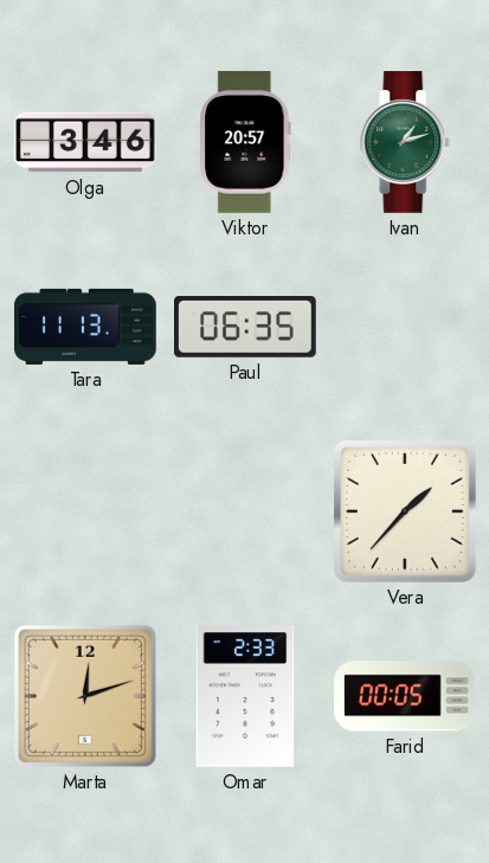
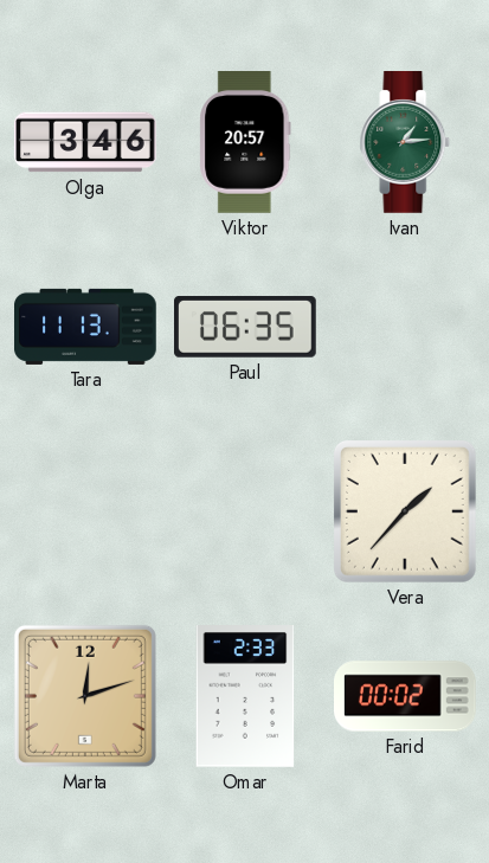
Ivan: 1:12 -> 1:14
Farid: 00:05 -> 00:02
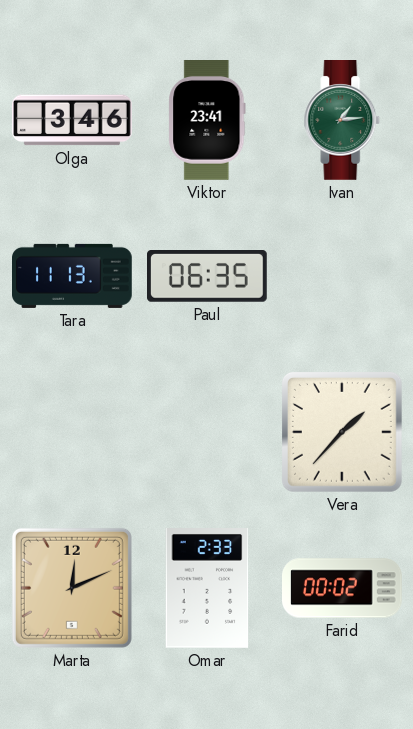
Viktor: 20:57 -> 23:41
Marta: 12:12 -> 12:11
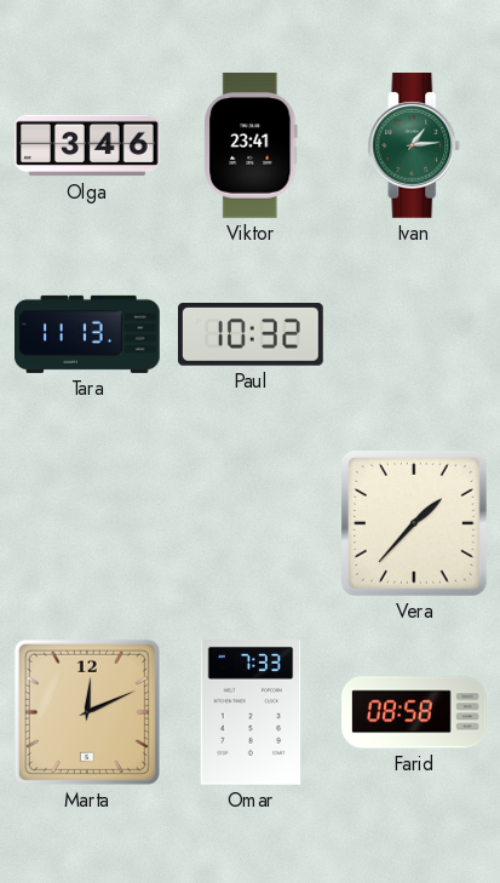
Paul: 06:35 -> 10:32
Omar: 2:33 -> 7:33
Farid: 00:02 -> 08:58
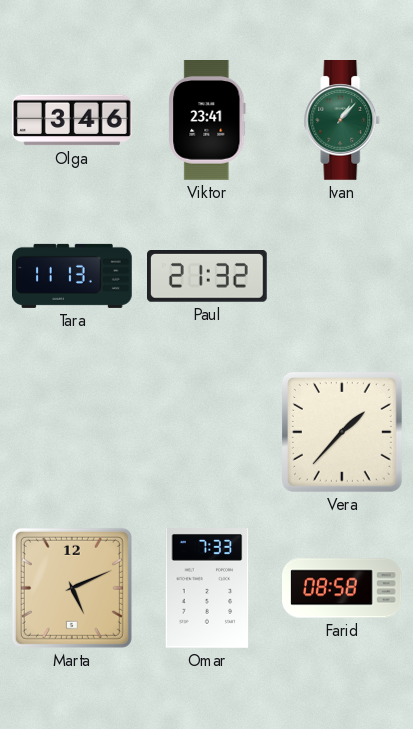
Ivan: 1:14 -> 1:07
Paul: 10:32 -> 21:32
Marta: 12:11 -> 5:11
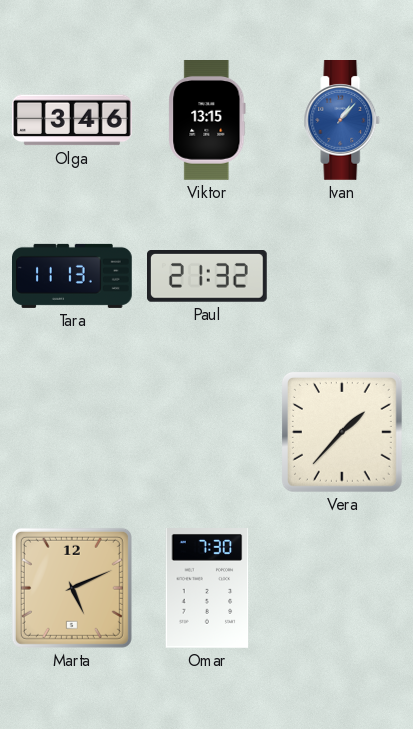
Viktor: 23:41 -> 13:15
Ivan dial: green -> blue
Omar: 7:33 -> 7:30
Farid: 08:58 -> none
